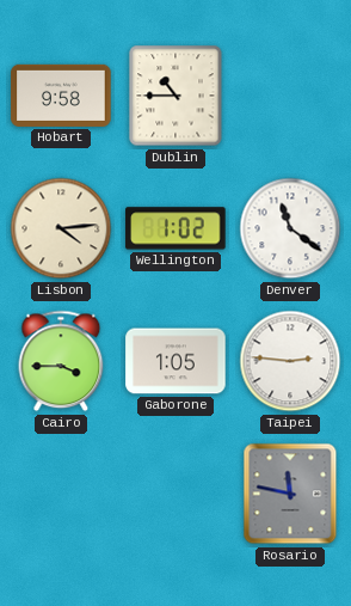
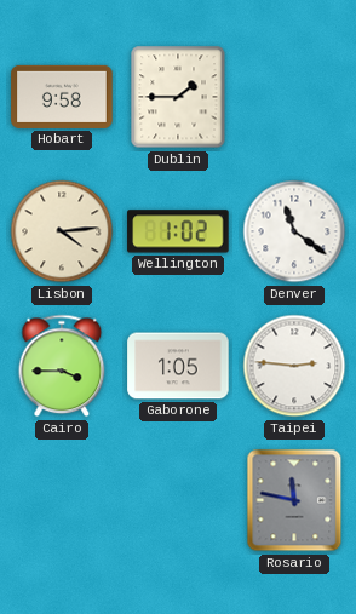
Dublin: 10:45 -> 1:45
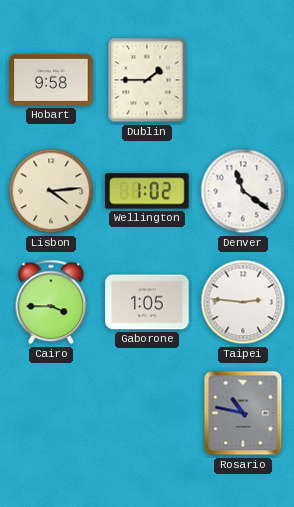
Rosario: 11:47 -> 10:47
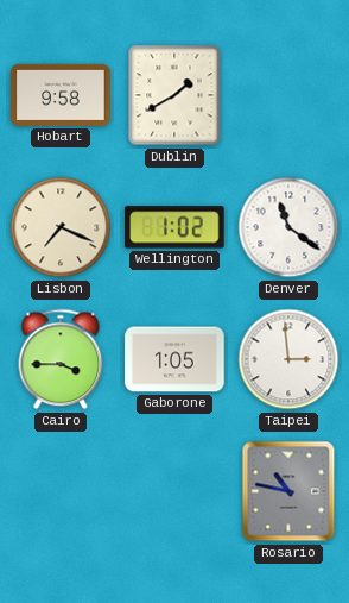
Dublin: 1:45 -> 1:40
Lisbon: 4:14 -> 7:19
Taipei: 2:46 -> 2:59
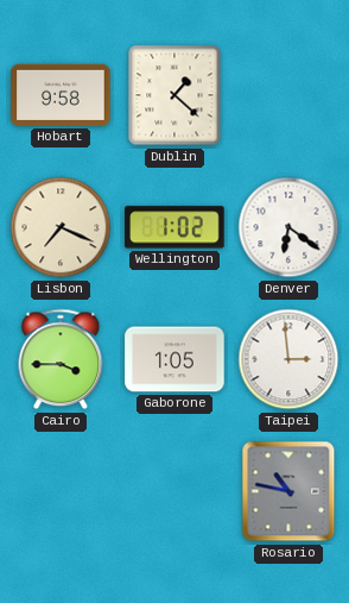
Dublin: 1:40 -> 1:22
Denver: 11:21 -> 6:21
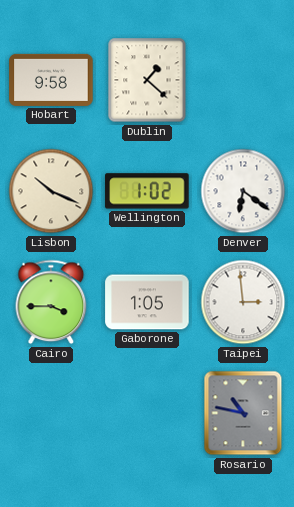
Lisbon: 7:19 -> 10:19
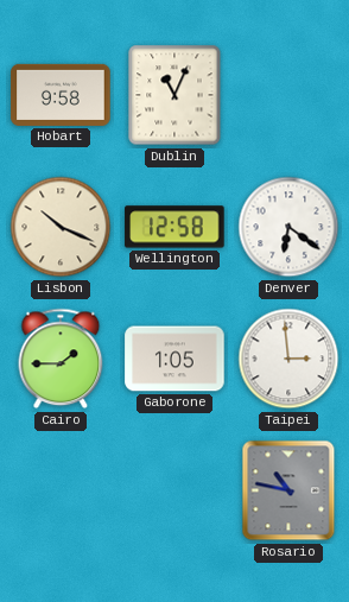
Dublin: 1:22 -> 11:04
Wellington: 1:02 -> 12:58
Cairo: 3:45 -> 1:45
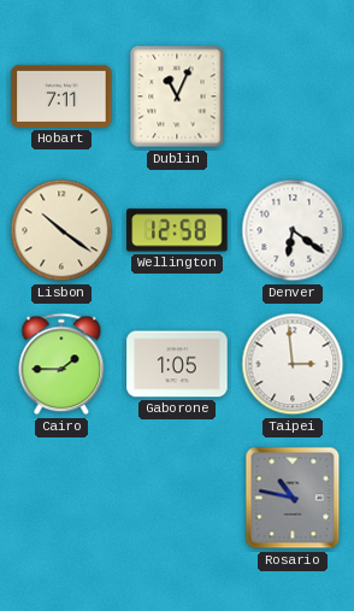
Hobart: 9:58 -> 7:11
Lisbon: 10:19 -> 10:21
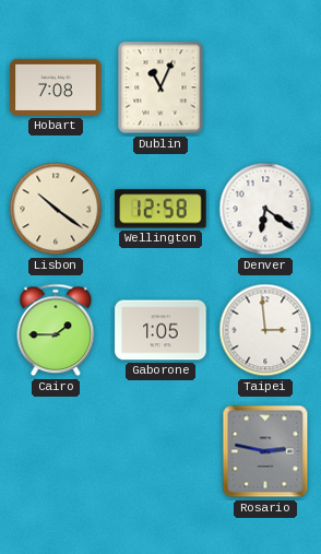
Hobart: 7:11 -> 7:08
Rosario: 10:47 -> 2:47
